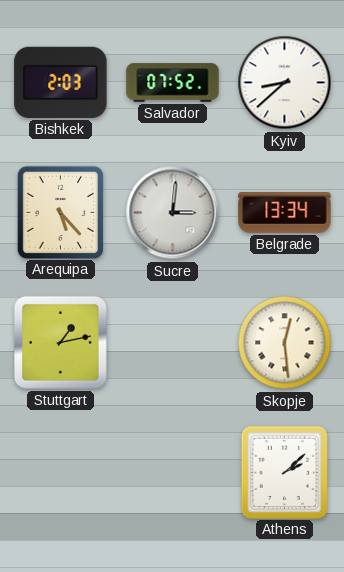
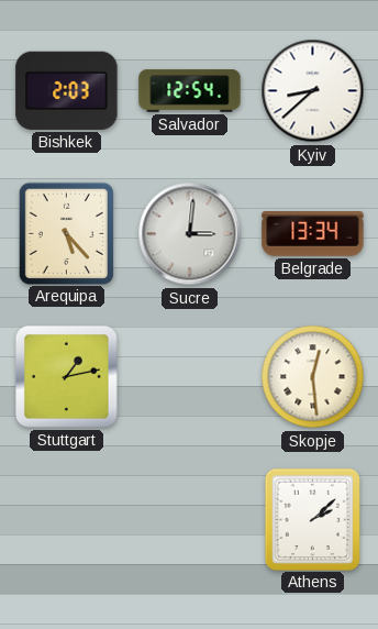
Salvador: 07:52 -> 12:54
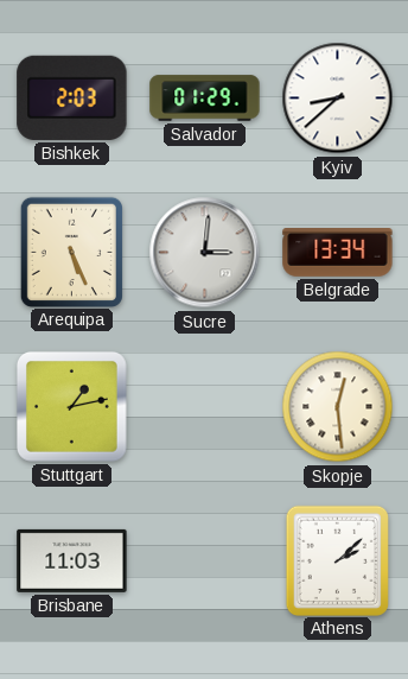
Salvador: 12:54 -> 01:29
Arequipa: 5:23 -> 5:26
Brisbane: none -> 11:03
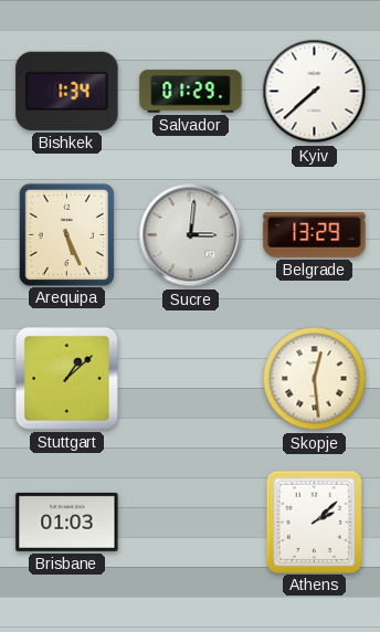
Bishkek: 2:03 -> 1:34
Kyiv: 8:38 -> 7:38
Belgrade: 13:34 -> 13:29
Stuttgart: 1:13 -> 1:08
Brisbane: 11:03 -> 01:03
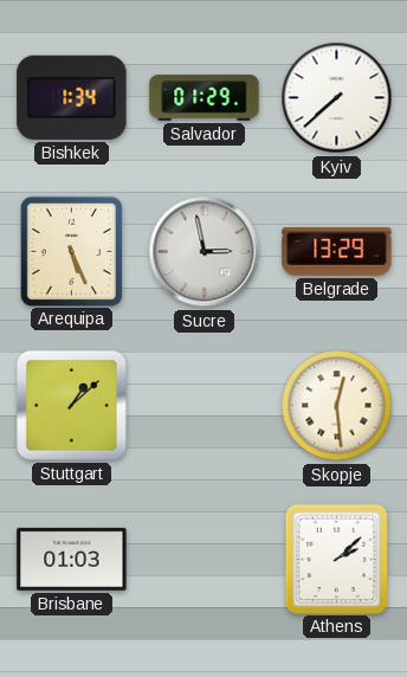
Sucre: 3:01 -> 2:58
